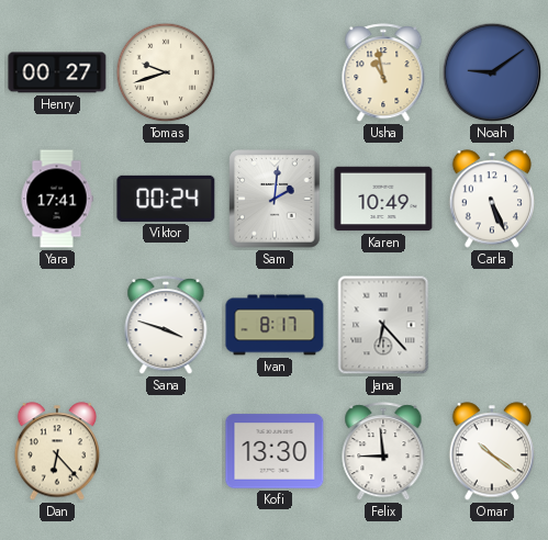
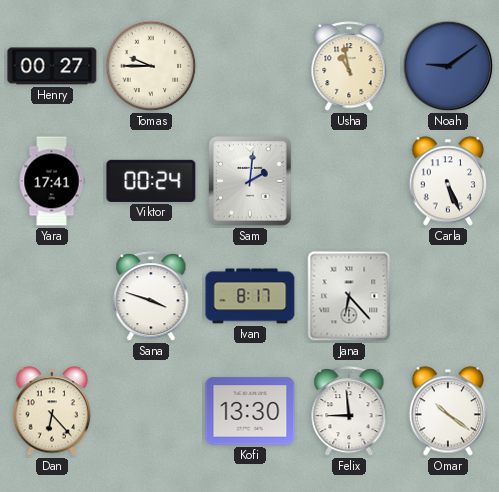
Tomas: 9:42 -> 9:45
Karen: 10:49 -> none
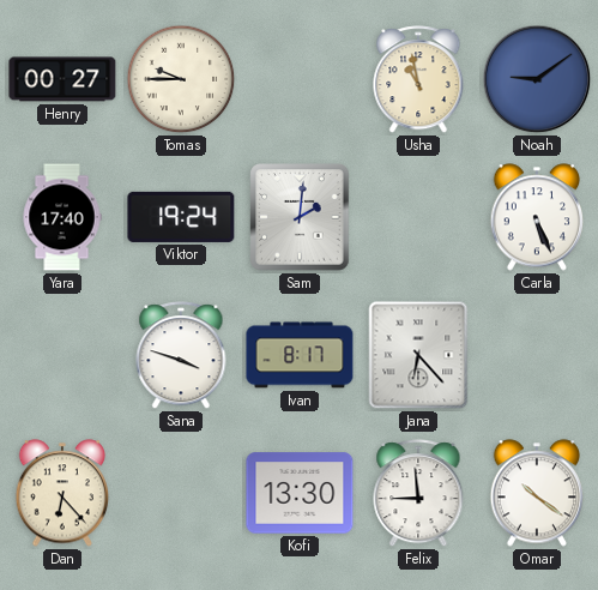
Yara: 17:41 -> 17:40
Viktor: 00:24 -> 19:24
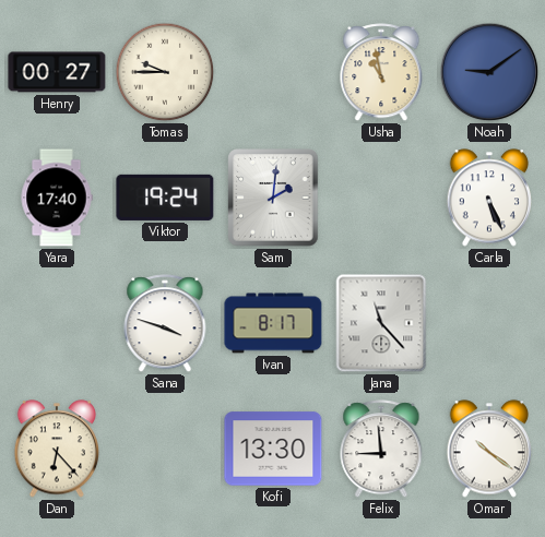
Jana: 6:23 -> 11:23
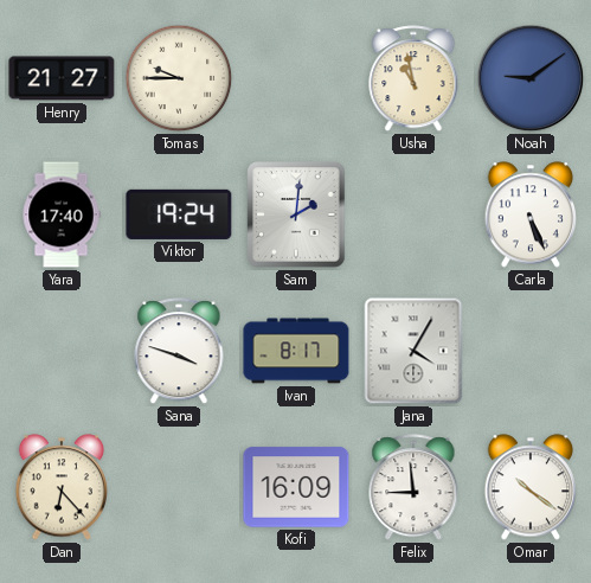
Henry: 00:27 -> 21:27
Jana: 11:23 -> 4:05
Kofi: 13:30 -> 16:09
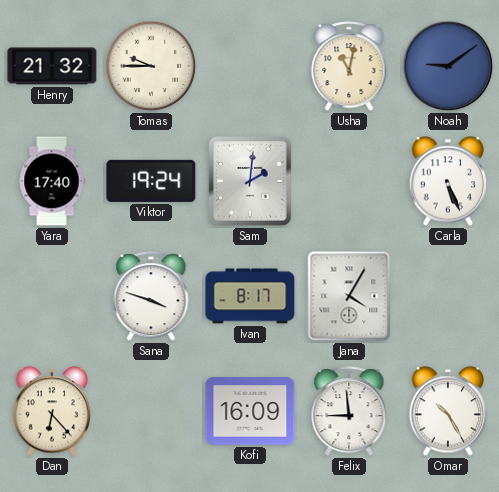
Henry: 21:27 -> 21:32
Usha: 10:58 -> 11:02
Omar: 10:21 -> 10:25
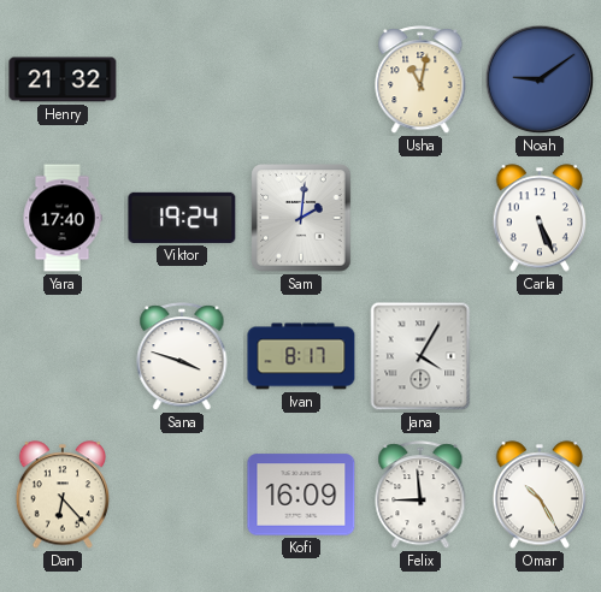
Tomas: 9:45 -> none
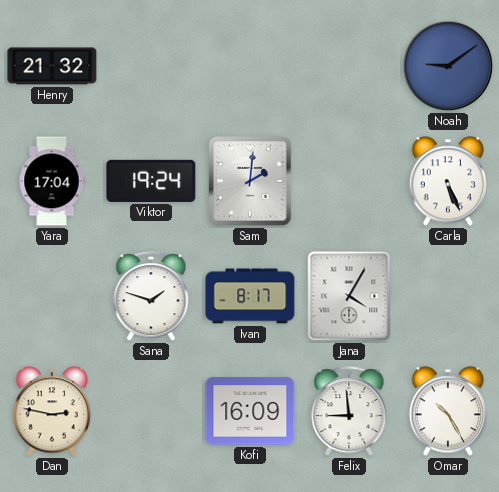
Usha: 11:02 -> none
Yara: 17:40 -> 17:04
Sana: 3:48 -> 1:48
Dan: 6:23 -> 2:47
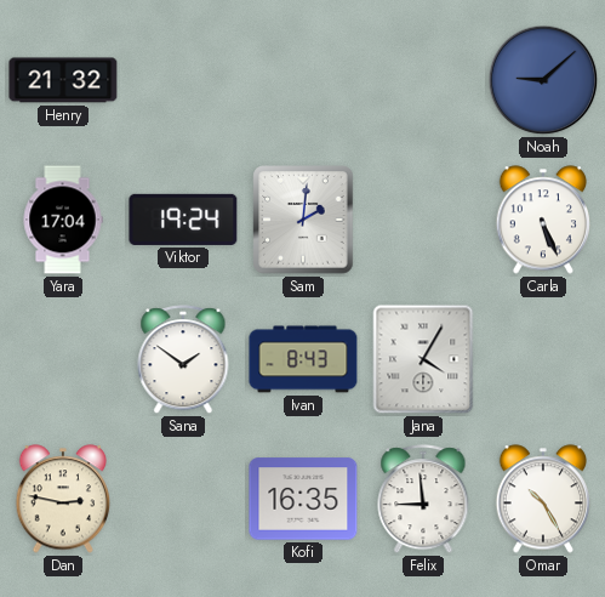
Noah: 9:09 -> 9:08
Sana: 1:48 -> 1:51
Ivan: 8:17 -> 8:43
Kofi: 16:09 -> 16:35
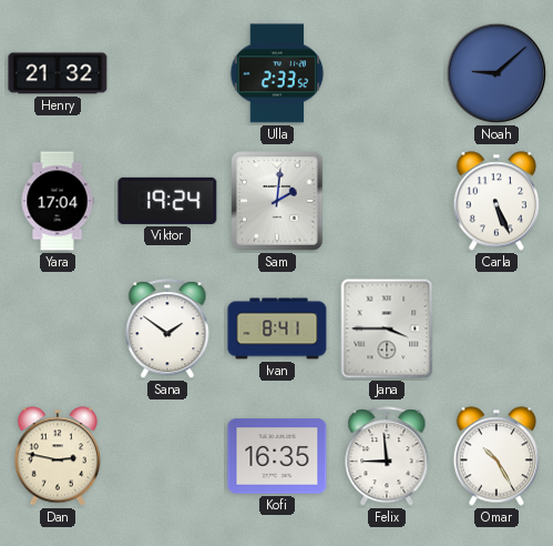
Ulla: none -> 2:33
Ivan: 8:43 -> 8:41
Jana: 4:05 -> 3:45
